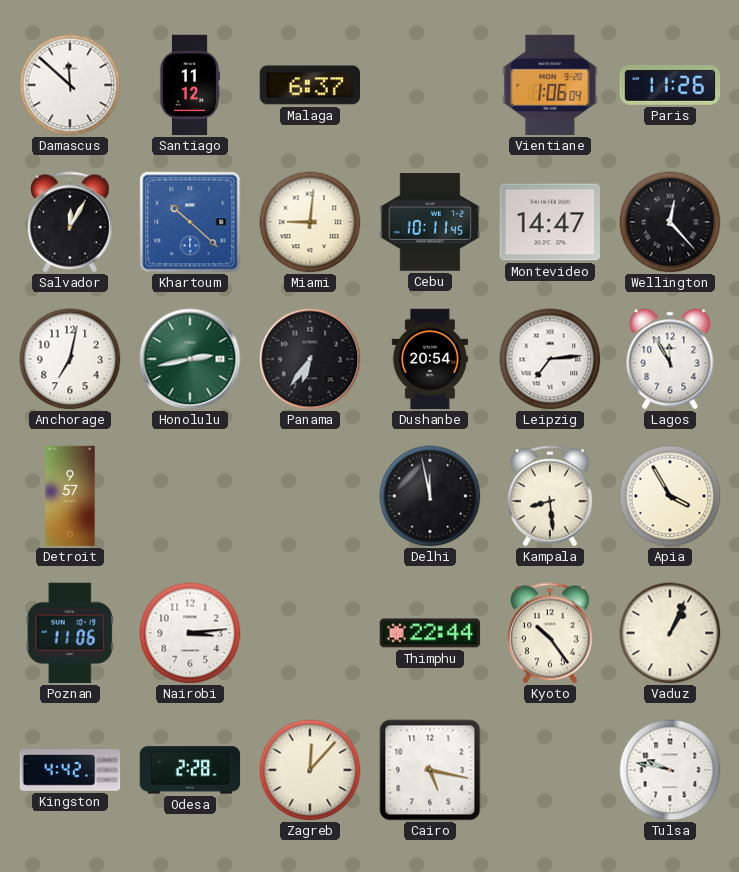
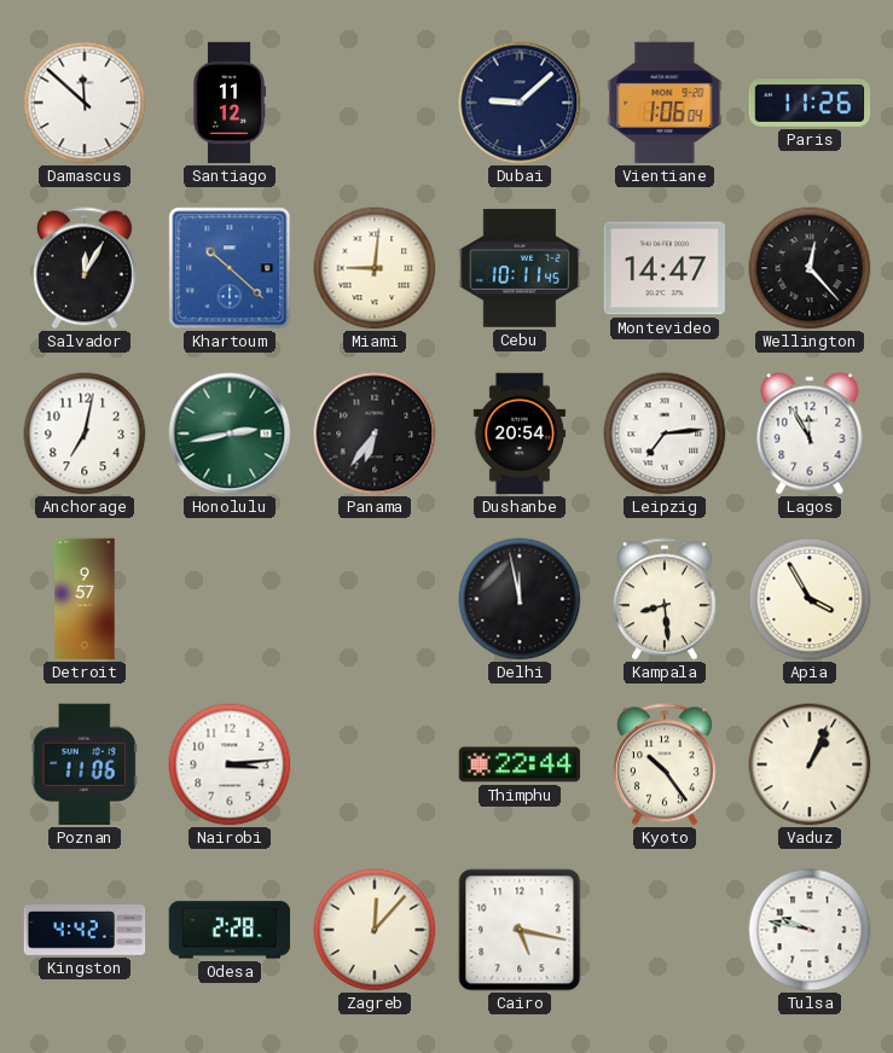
Malaga: 6:37 -> none
Dubai: none -> 9:08
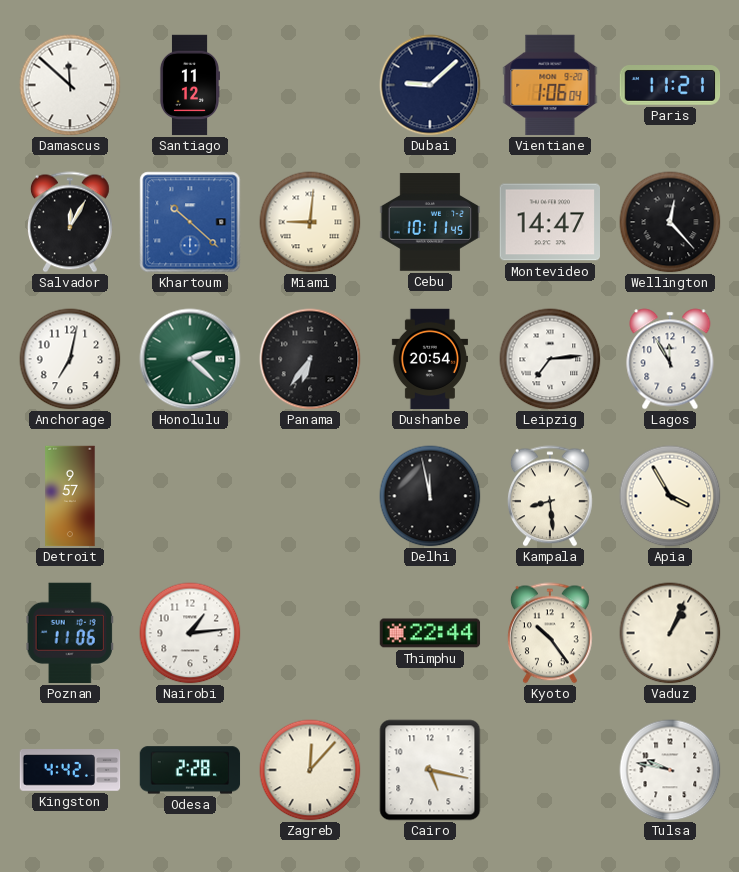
Paris: 11:26 -> 11:21
Honolulu: 2:43 -> 2:22
Nairobi: 3:14 -> 1:14
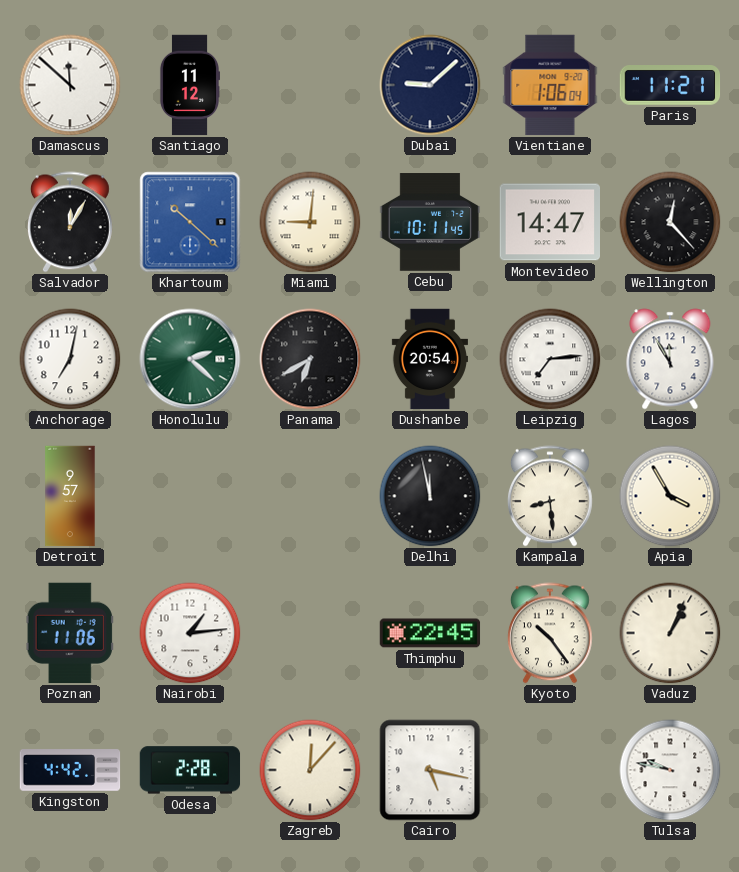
Panama: 6:36 -> 6:40
Thimphu: 22:44 -> 22:45
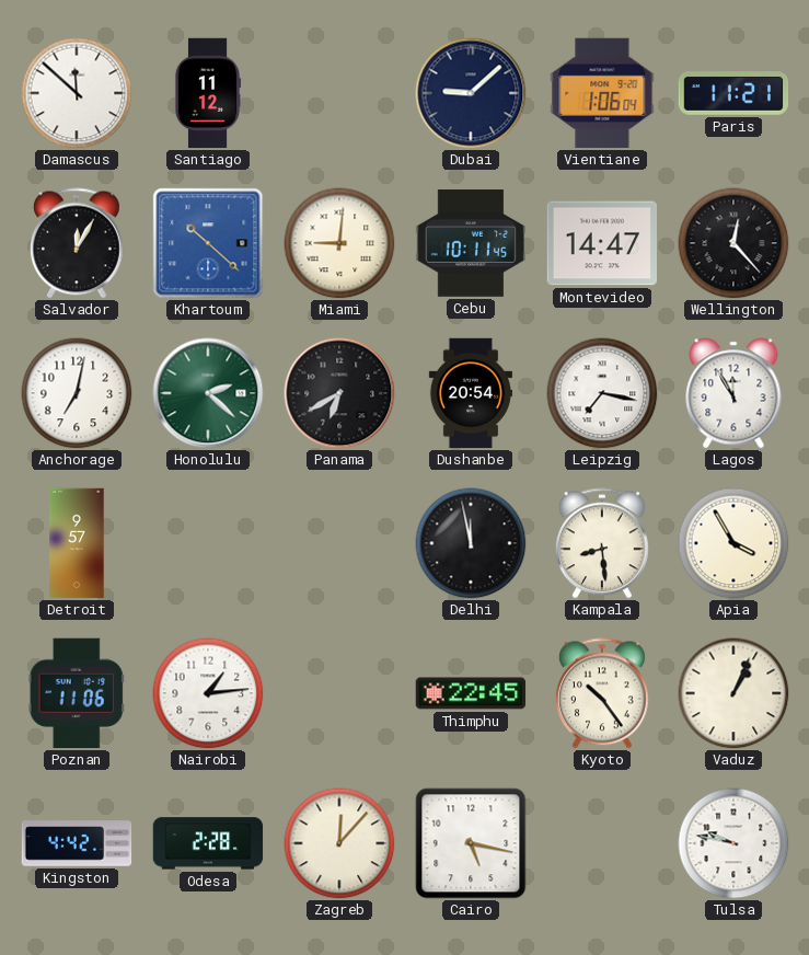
Leipzig: 7:14 -> 7:17
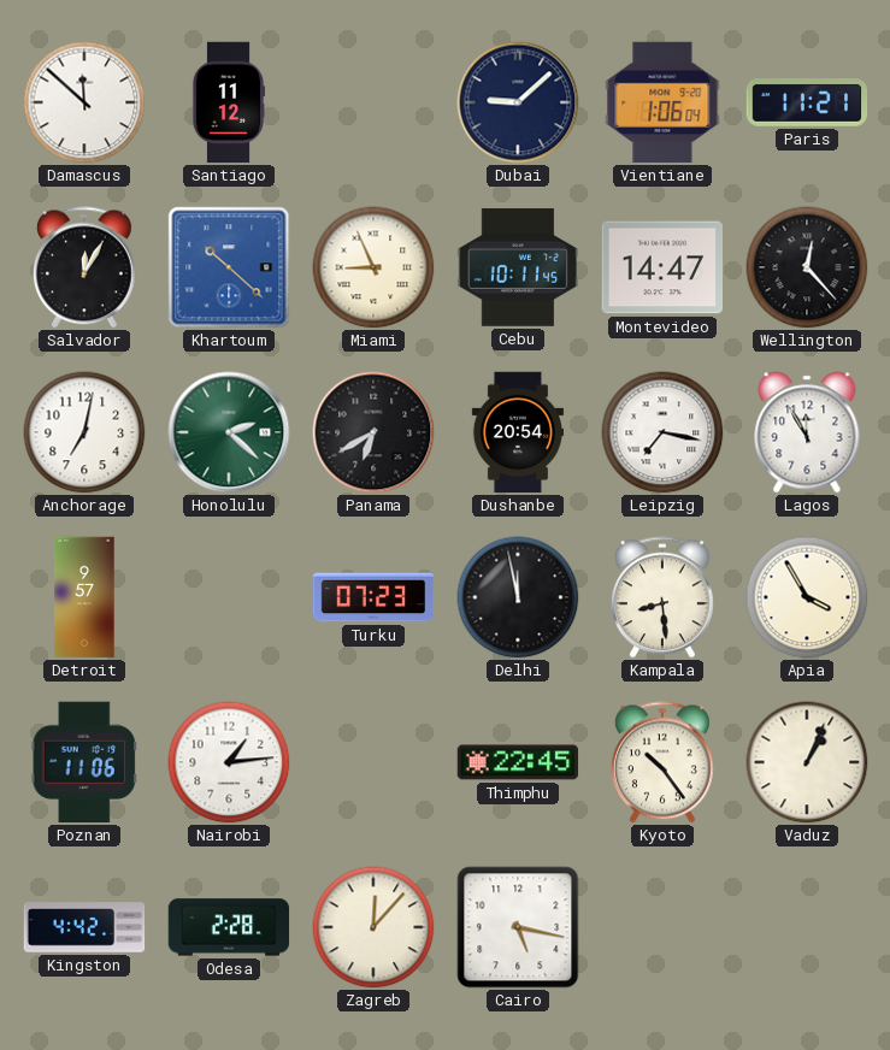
Miami: 9:01 -> 8:56
Turku: none -> 07:23
Tulsa: 9:47 -> none
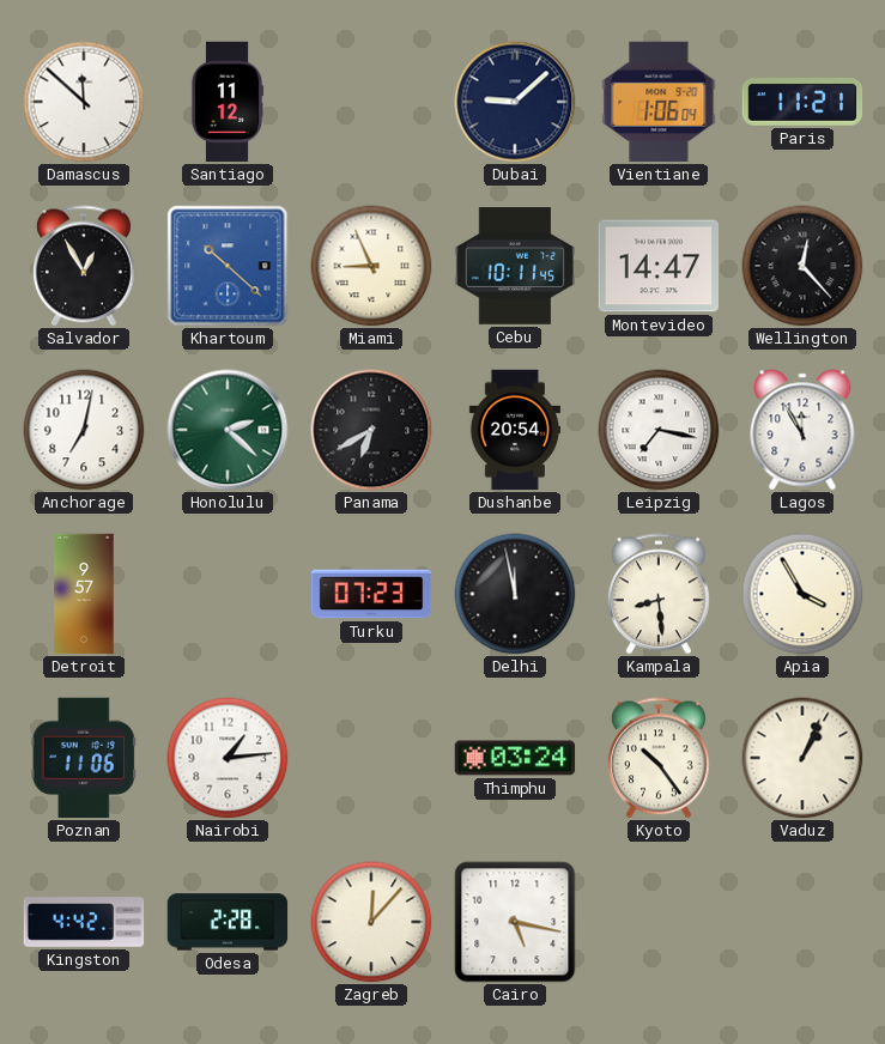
Salvador: 12:05 -> 12:55
Thimphu: 22:45 -> 03:24
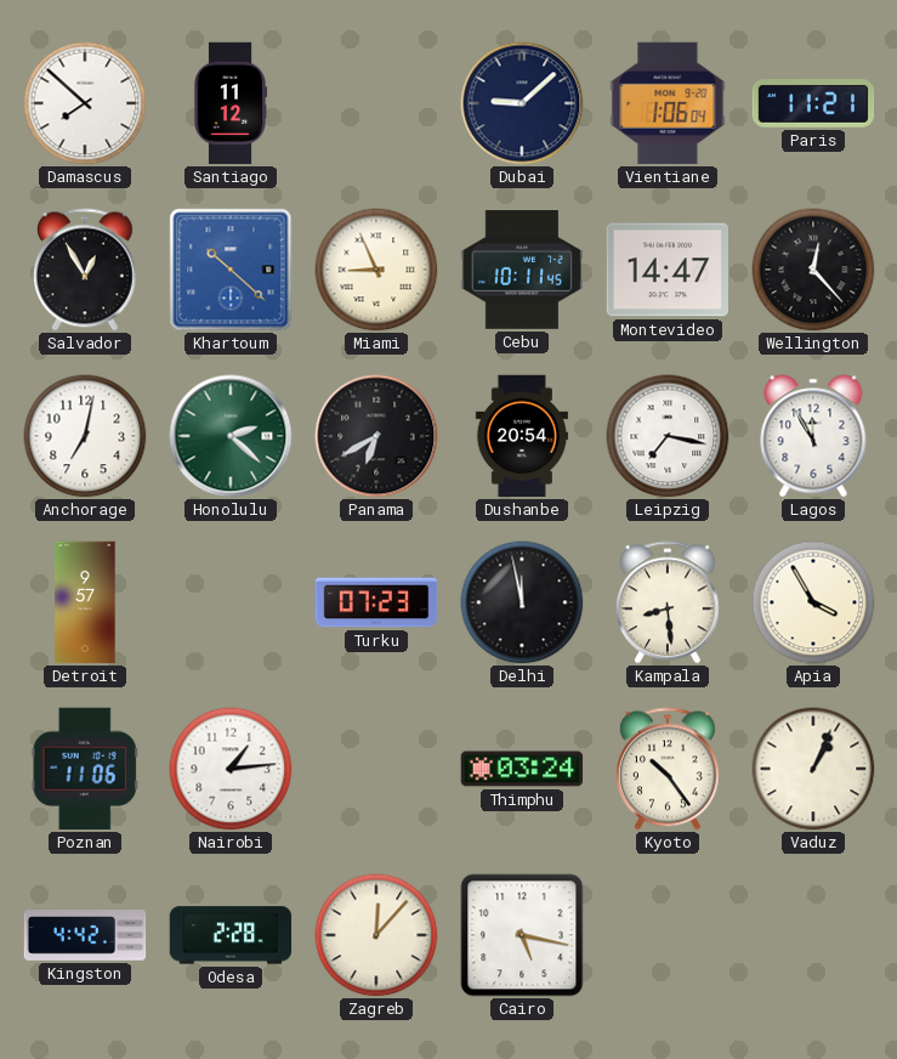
Damascus: 11:52 -> 7:52
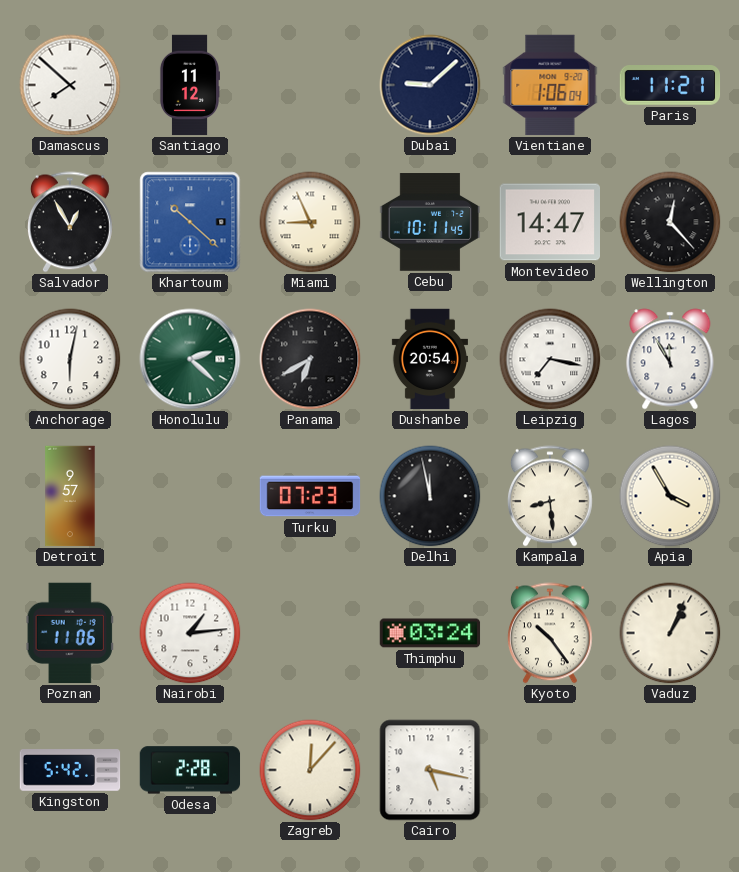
Anchorage: 7:02 -> 6:02
Kingston: 4:42 -> 5:42
